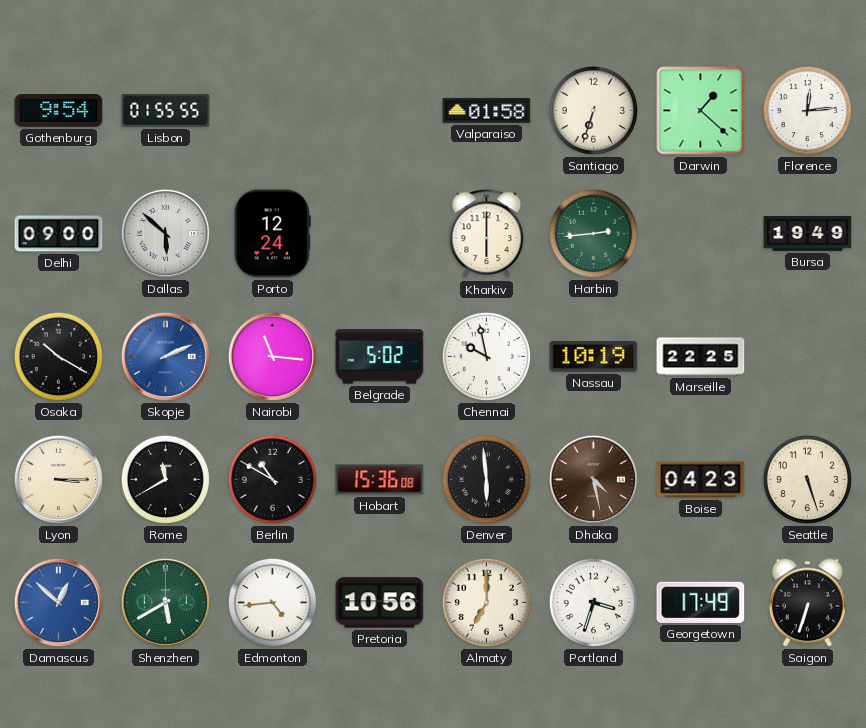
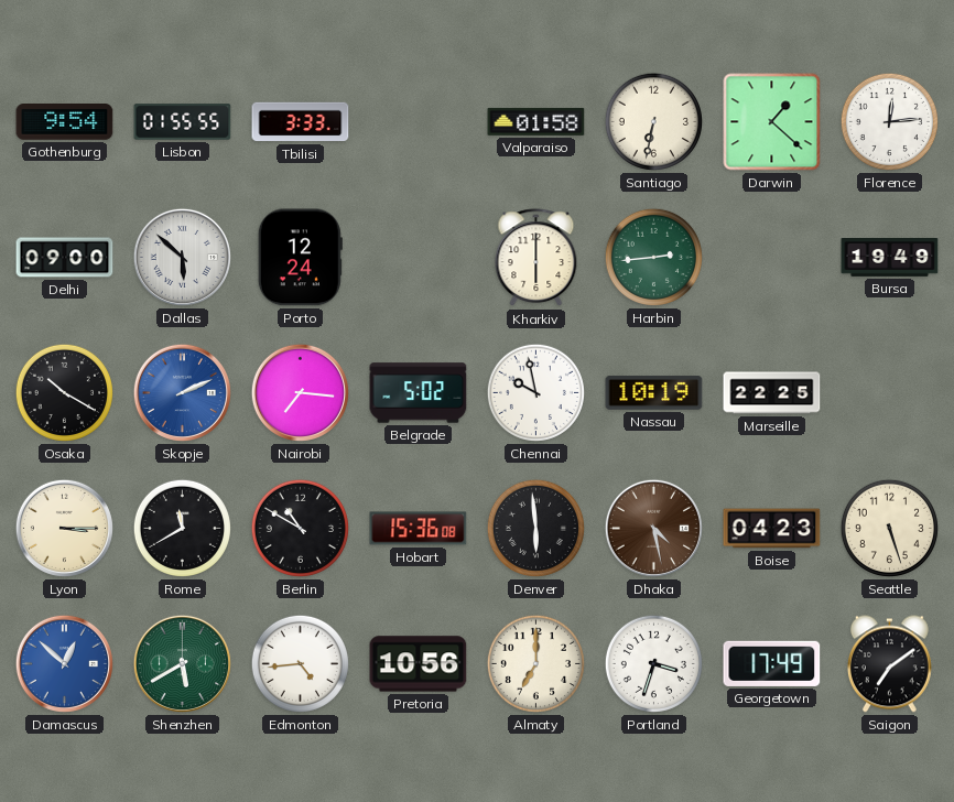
Tbilisi: none -> 3:33
Santiago: 6:33 -> 6:32
Nairobi: 11:16 -> 7:16
Saigon: 6:33 -> 7:09
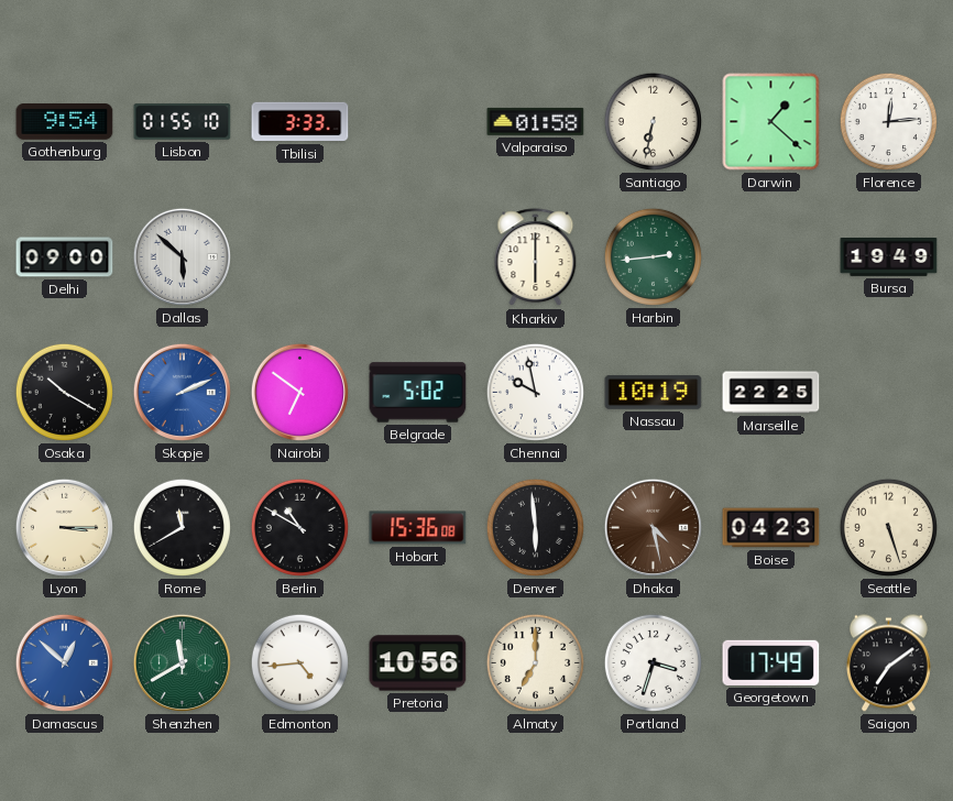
Lisbon: 01:55:55 -> 01:55:10
Porto: 12:24 -> none
Nairobi: 7:16 -> 6:51
Shenzhen: 5:40 -> 11:40
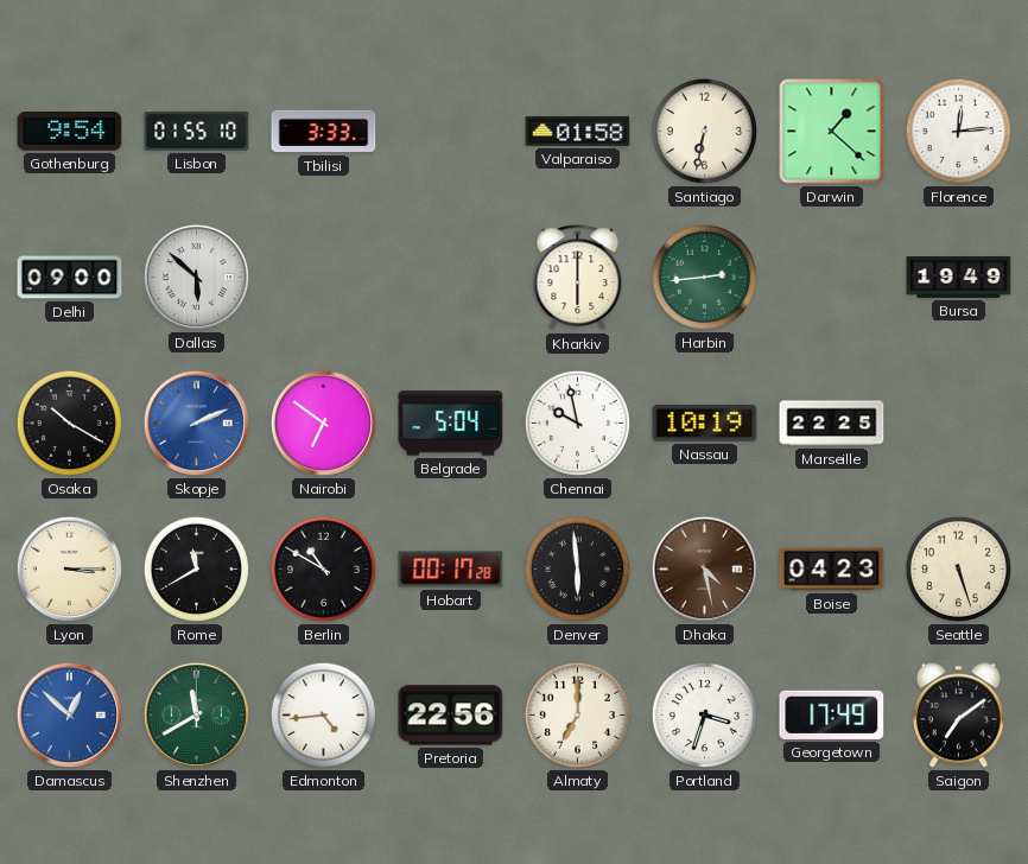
Belgrade: 5:02 -> 5:04
Hobart: 15:36 -> 00:17
Pretoria: 10:56 -> 22:56
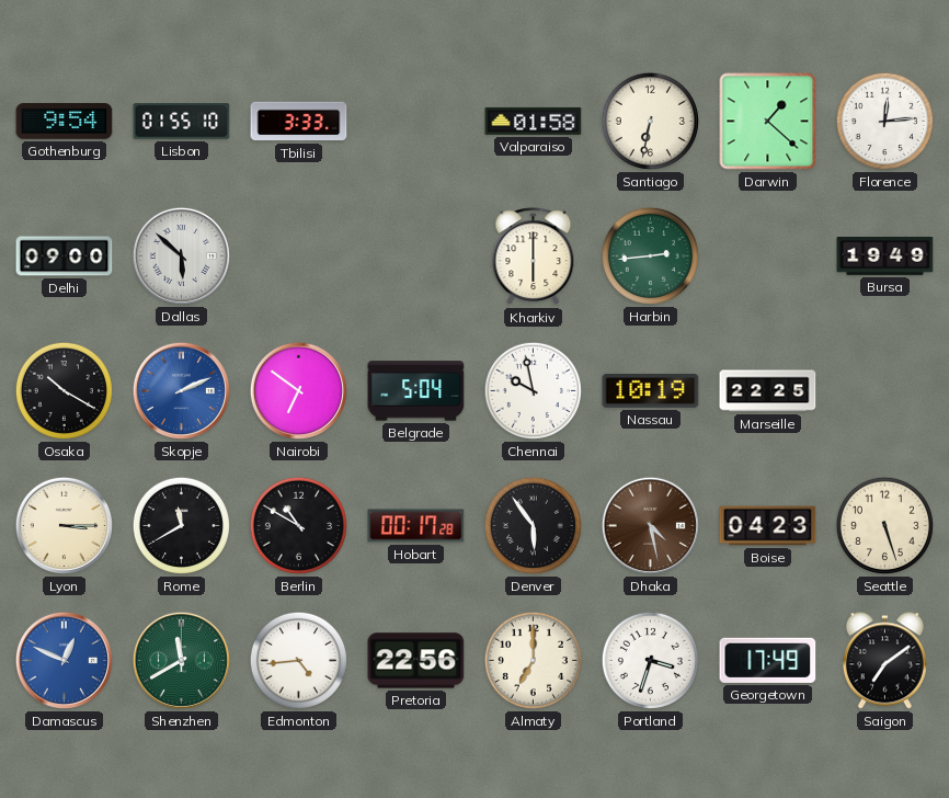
Denver: 5:59 -> 5:54
Damascus: 12:52 -> 12:49
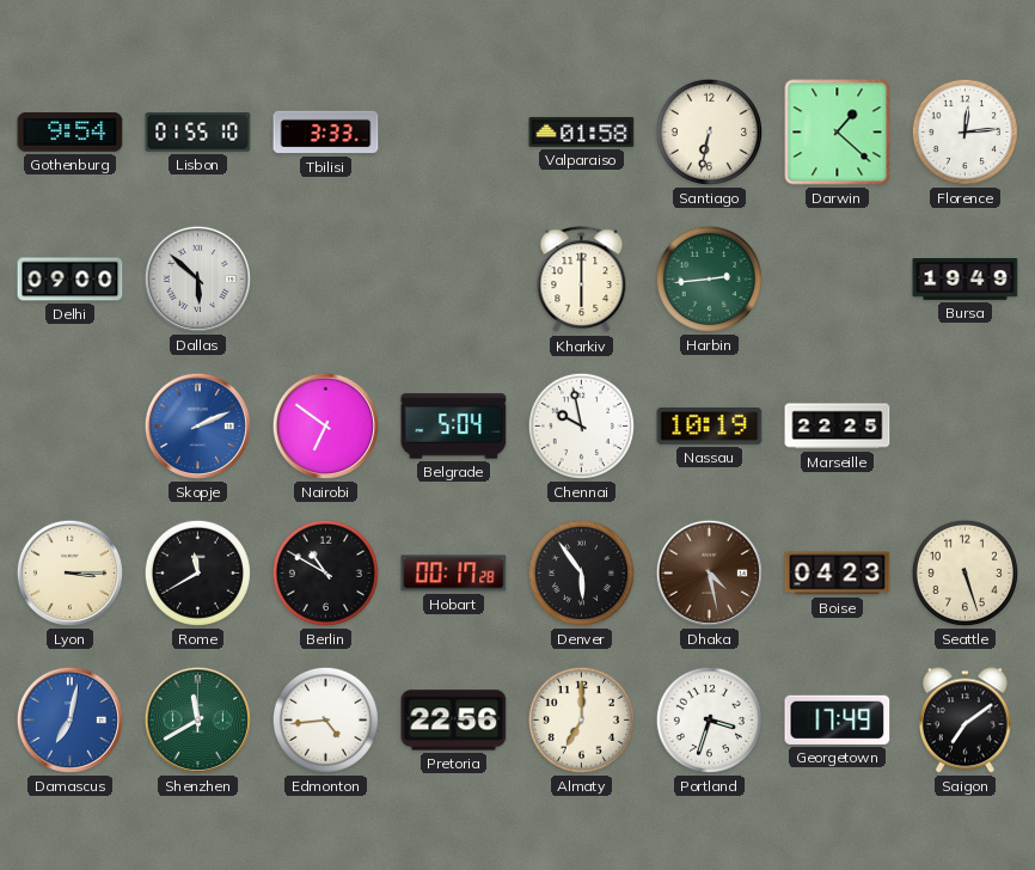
Osaka: 10:20 -> none
Damascus: 12:49 -> 7:02
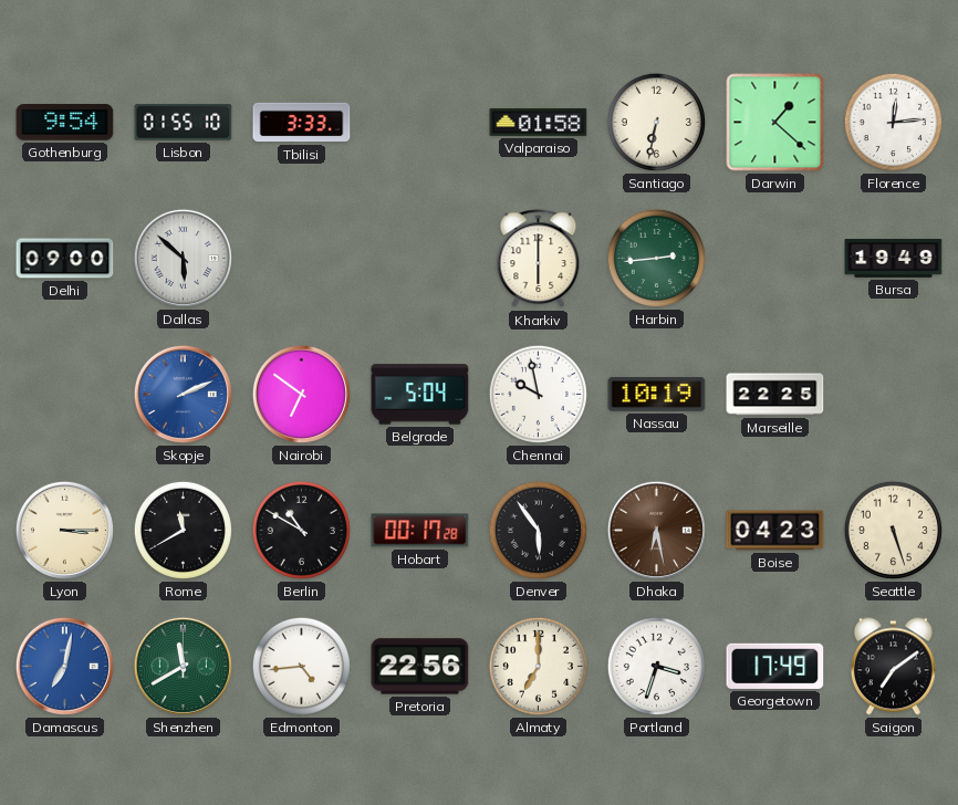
Dhaka: 4:28 -> 6:28
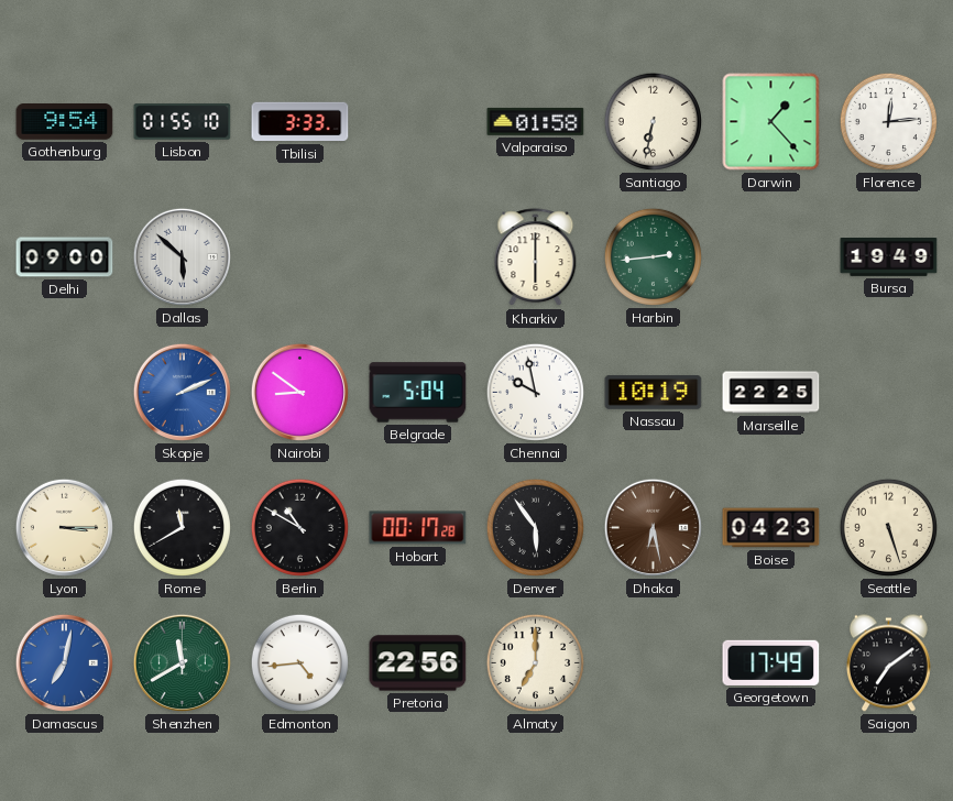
Darwin: 1:22 -> 1:23
Nairobi: 6:51 -> 8:51
Portland: 3:33 -> none
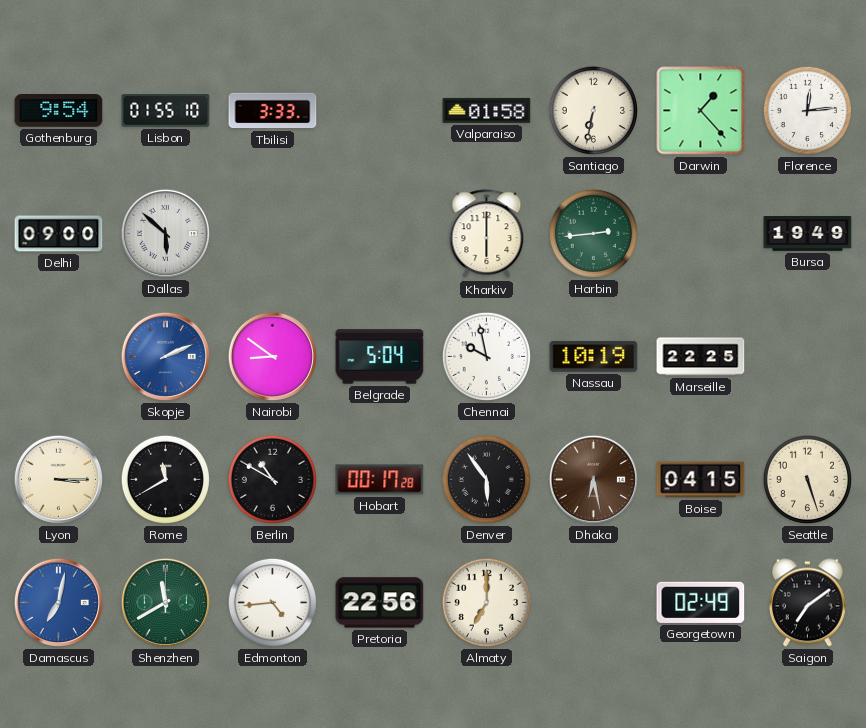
Boise: 04:23 -> 04:15
Georgetown: 17:49 -> 02:49
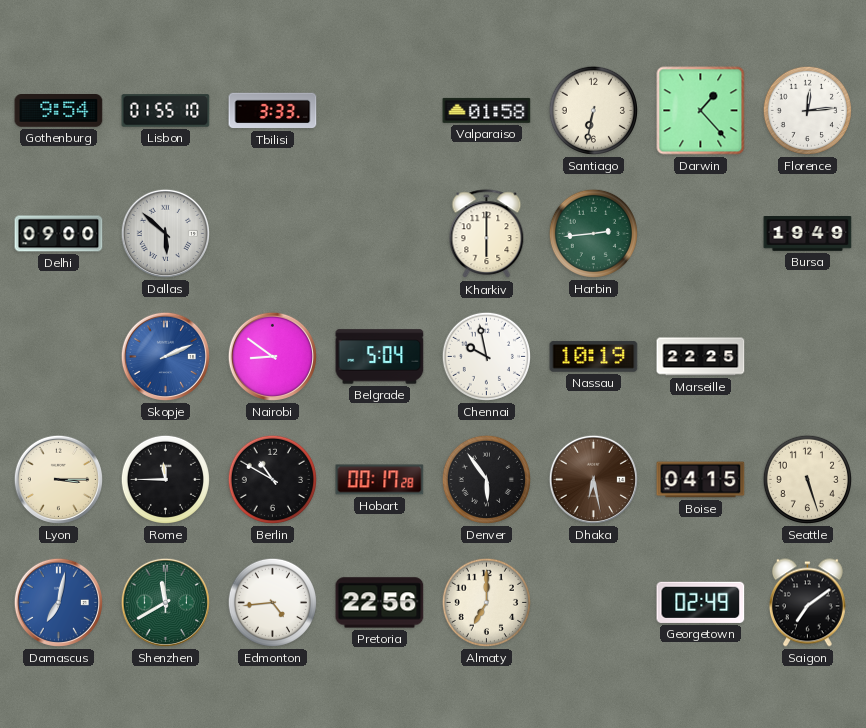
Rome: 11:40 -> 11:45
